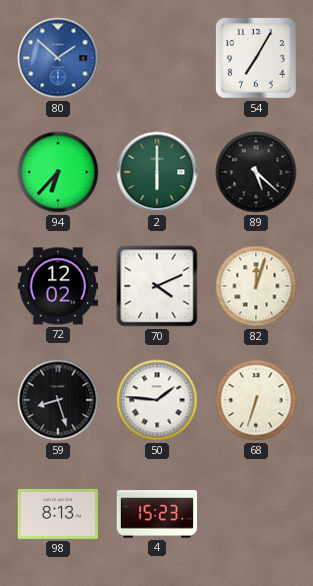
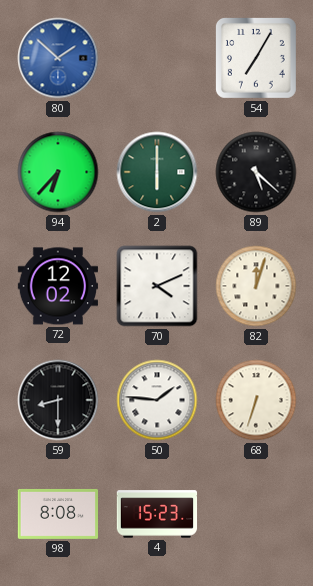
59: 8:27 -> 8:30
98: 8:13 -> 8:08
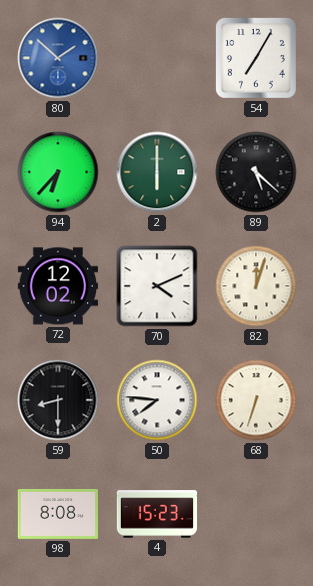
50: 1:46 -> 7:46
